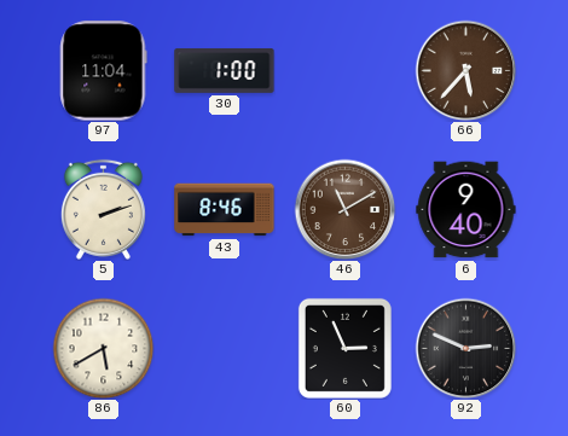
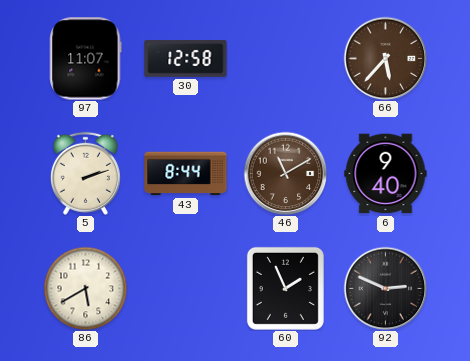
97: 11:04 -> 11:07
30: 1:00 -> 12:58
43: 8:46 -> 8:44
60: 2:56 -> 1:56
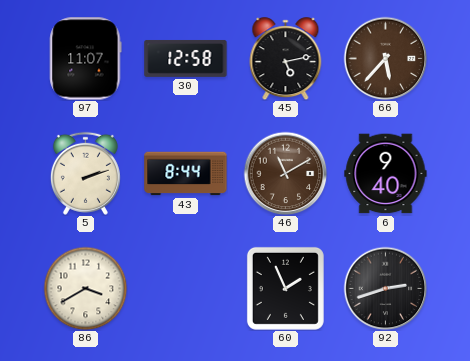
45: none -> 5:13
86: 5:40 -> 3:40
92: 2:49 -> 2:42
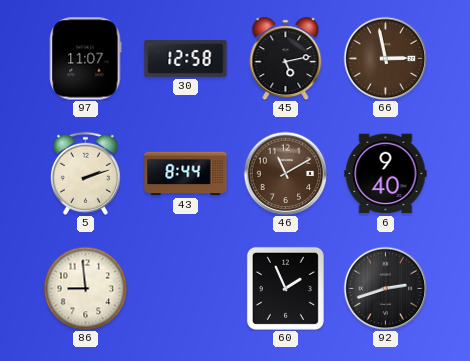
66: 5:37 -> 2:58
86: 3:40 -> 8:59
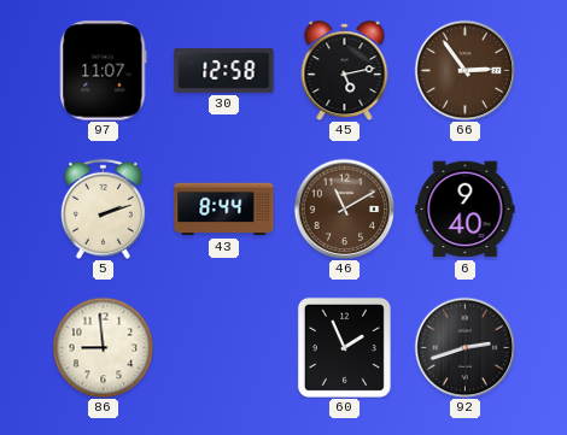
66: 2:58 -> 2:54
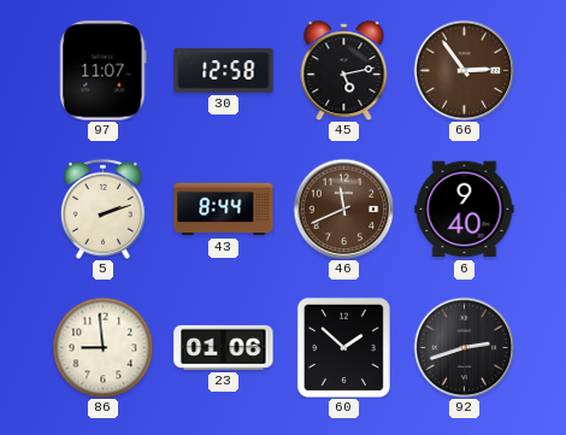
46: 11:10 -> 11:41
23: none -> 01:06
60: 1:56 -> 1:52
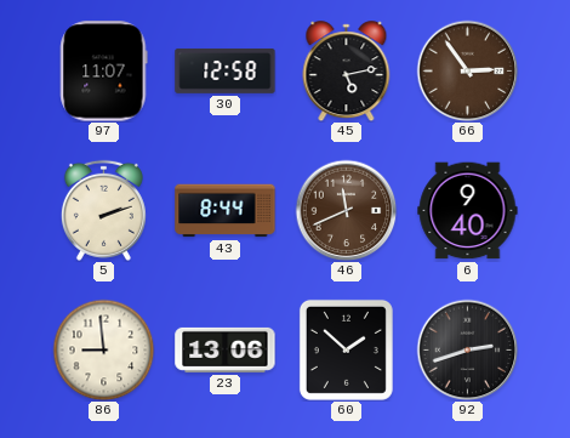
23: 01:06 -> 13:06
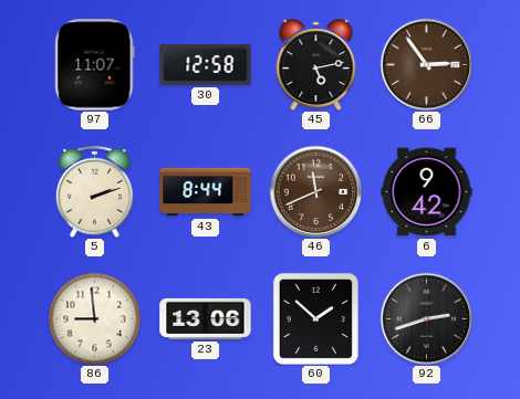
6: 9:40 -> 9:42
